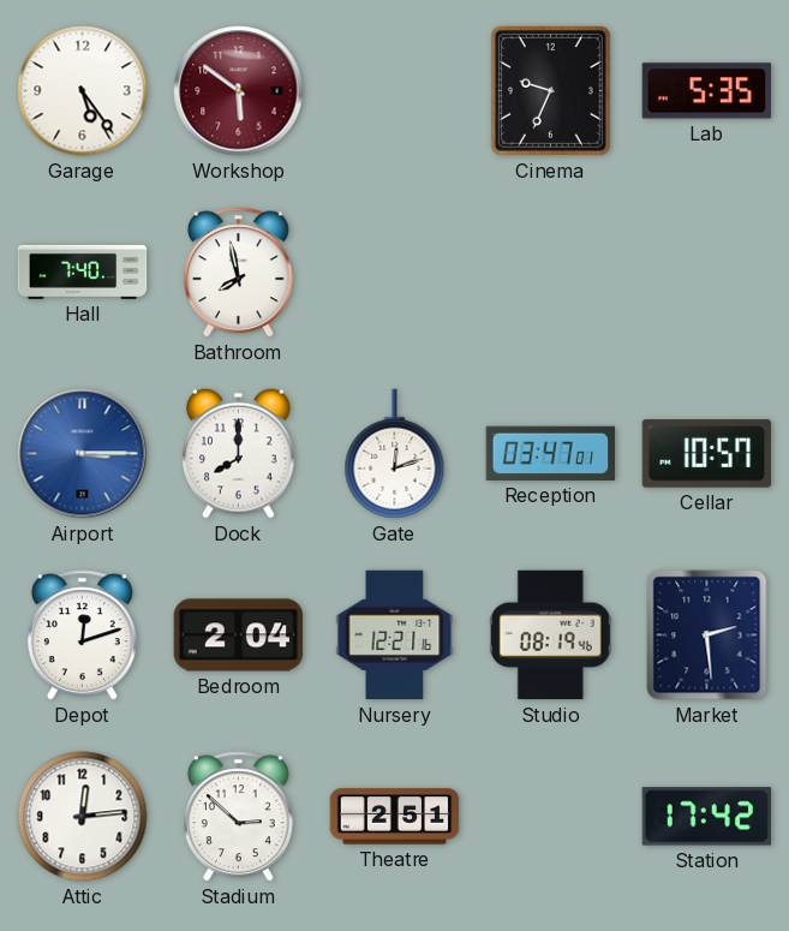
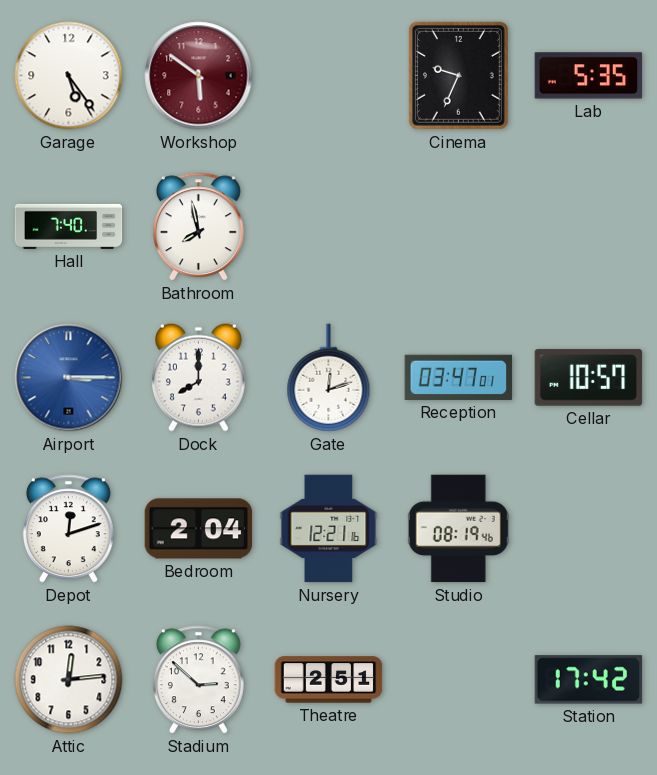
Market: 2:29 -> none
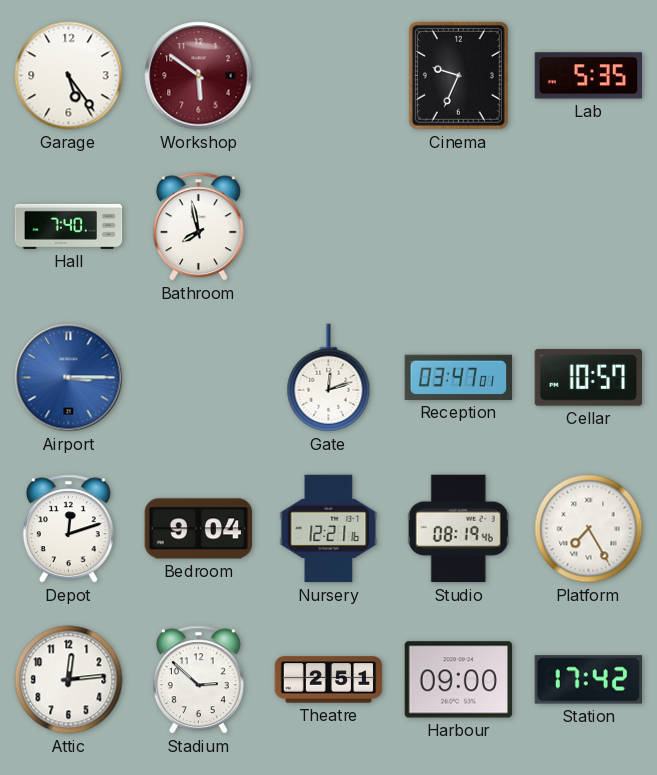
Dock: 8:00 -> none
Bedroom: 2:04 -> 9:04
Platform: none -> 7:25
Harbour: none -> 09:00
